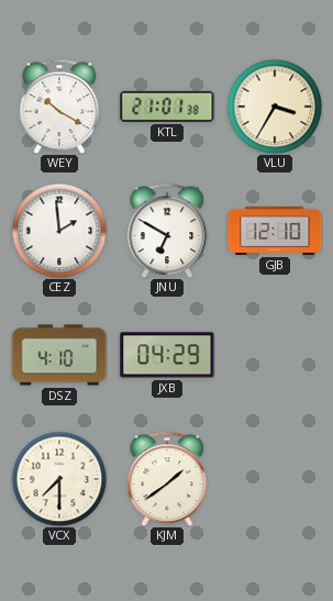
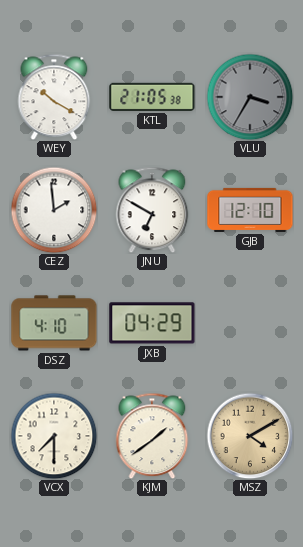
KTL: 21:01 -> 21:05
VLU dial: cream -> grey
MSZ: none -> 4:10
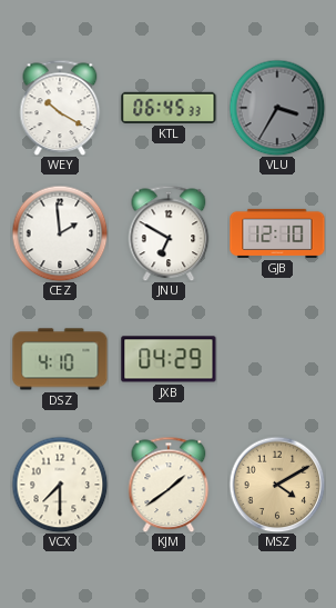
KTL: 21:05 -> 06:45
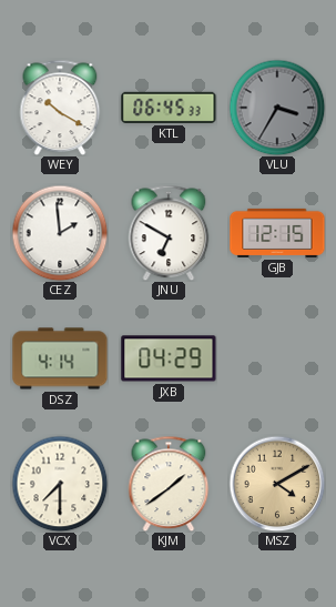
GJB: 12:10 -> 12:15
DSZ: 4:10 -> 4:14
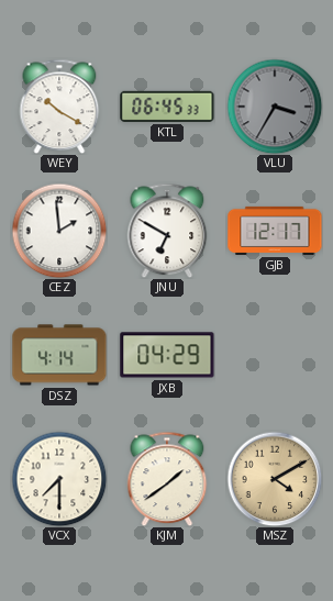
GJB: 12:15 -> 12:17
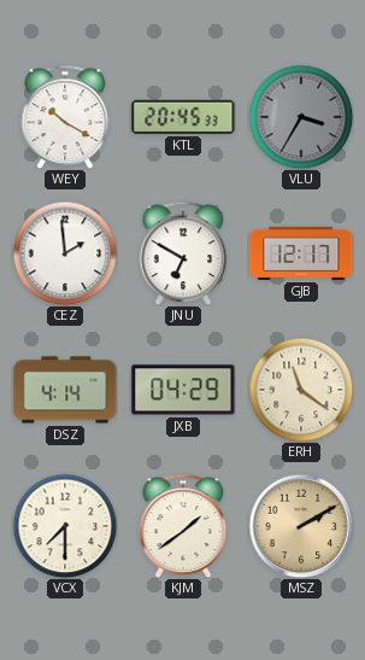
KTL: 06:45 -> 20:45
ERH: none -> 11:21
MSZ: 4:10 -> 2:10
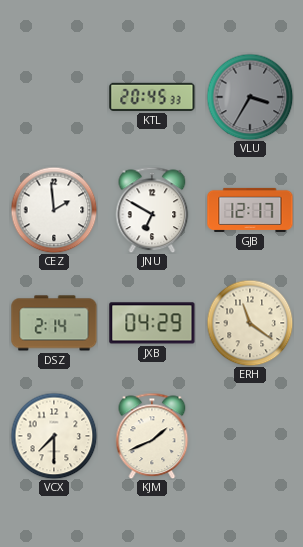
WEY: 10:20 -> none
DSZ: 4:14 -> 2:14
KJM: 1:39 -> 1:41
MSZ: 2:10 -> none
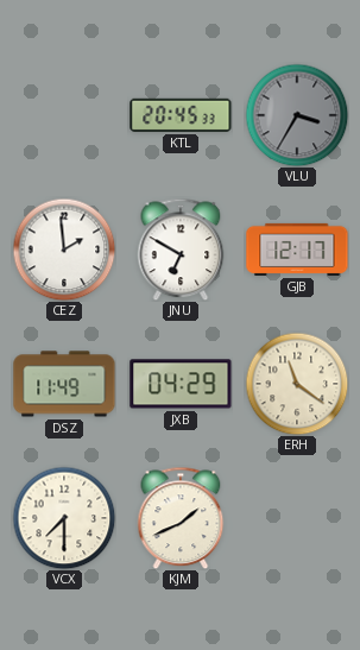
DSZ: 2:14 -> 11:49
